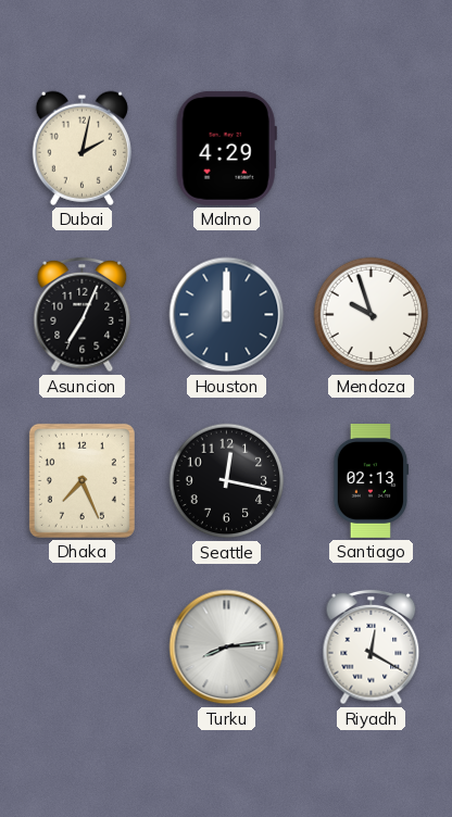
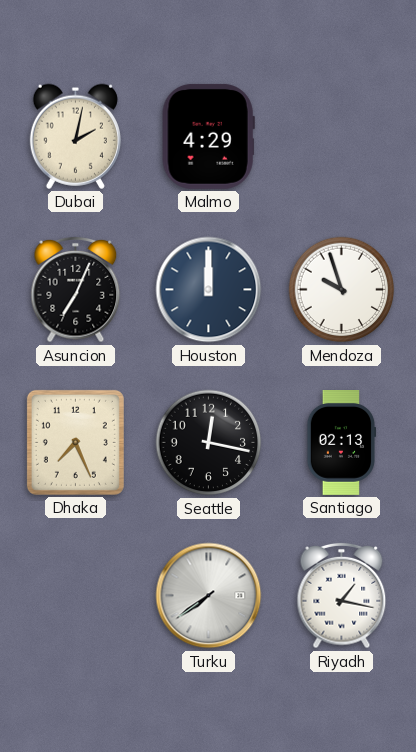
Turku: 8:14 -> 7:39
Riyadh: 12:20 -> 1:17
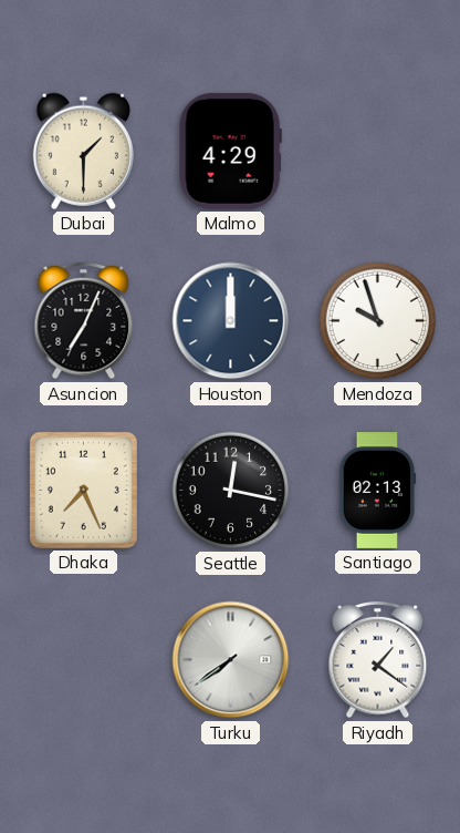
Dubai: 2:02 -> 1:30
Riyadh: 1:17 -> 1:21
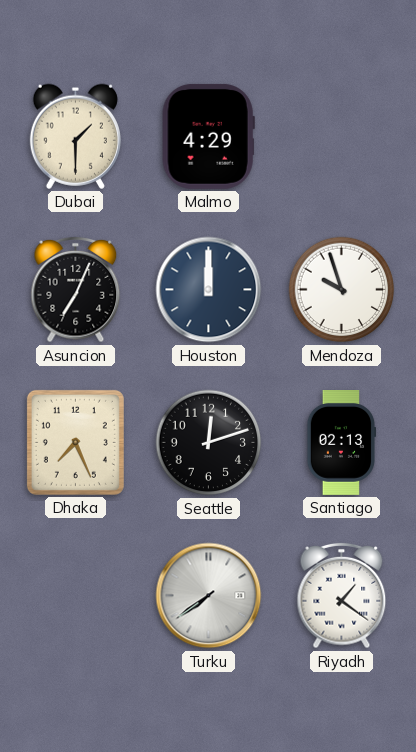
Seattle: 12:17 -> 12:12
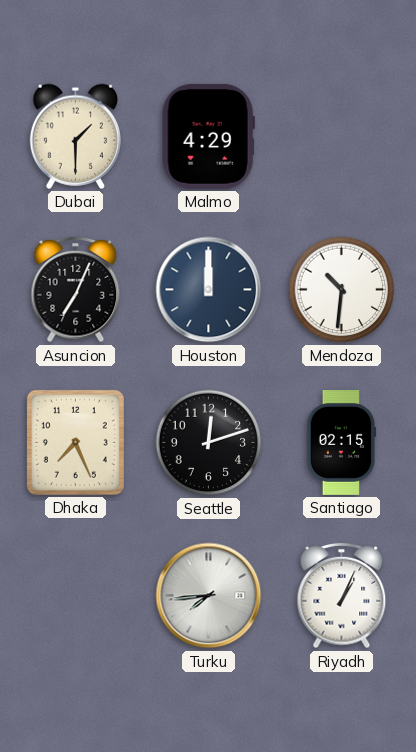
Mendoza: 9:57 -> 10:31
Santiago: 02:13 -> 02:15
Turku: 7:39 -> 7:44
Riyadh: 1:21 -> 1:04
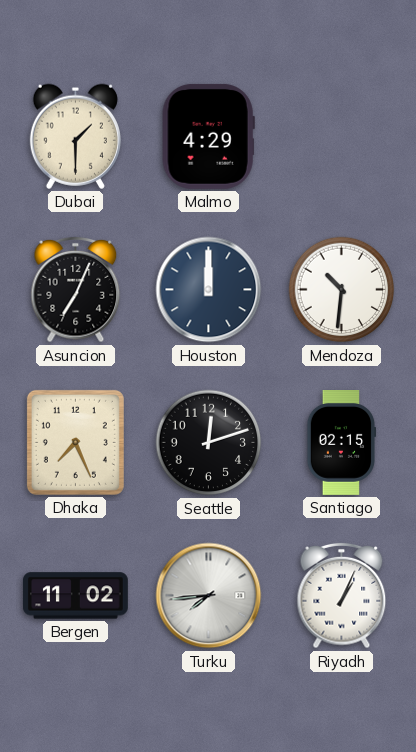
Bergen: none -> 11:02
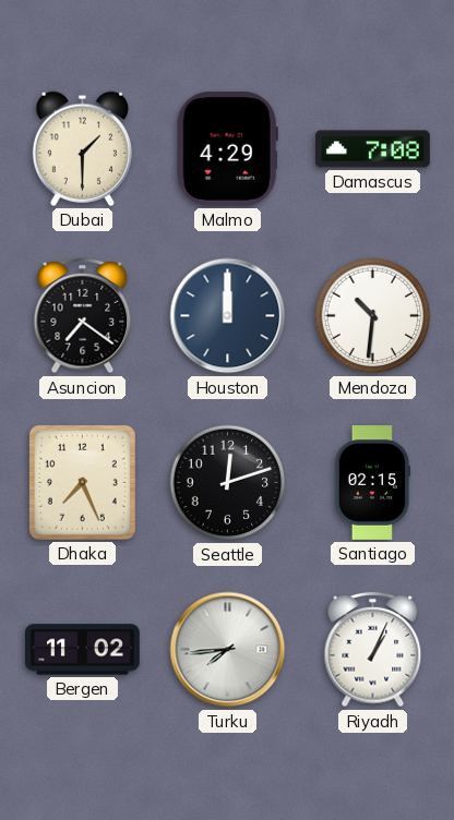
Damascus: none -> 7:08
Asuncion: 7:04 -> 7:21
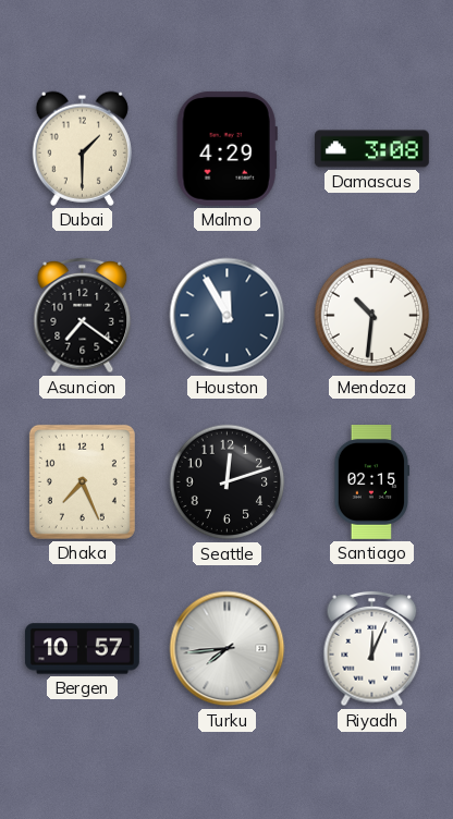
Damascus: 7:08 -> 3:08
Houston: 12:00 -> 11:55
Bergen: 11:02 -> 10:57
Riyadh: 1:04 -> 12:04
